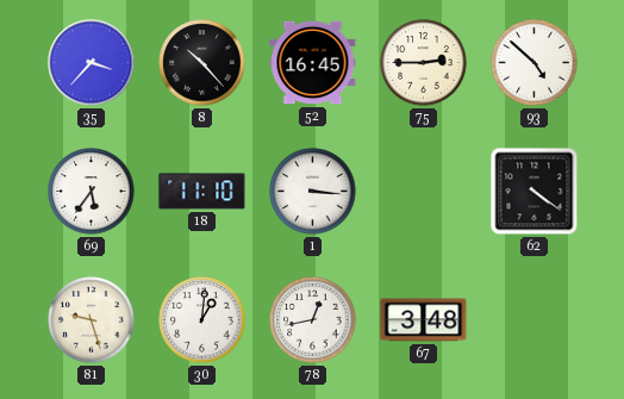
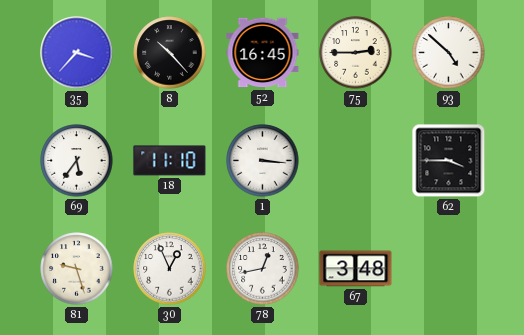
62: 4:21 -> 3:45
30: 1:01 -> 12:56
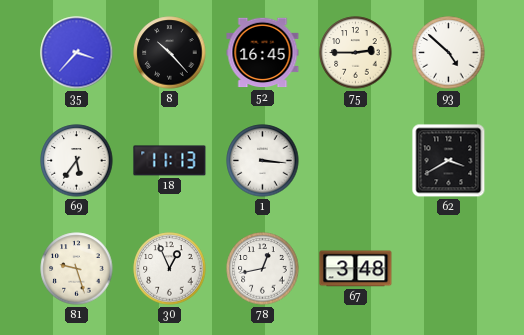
18: 11:10 -> 11:13
62: 3:45 -> 3:40
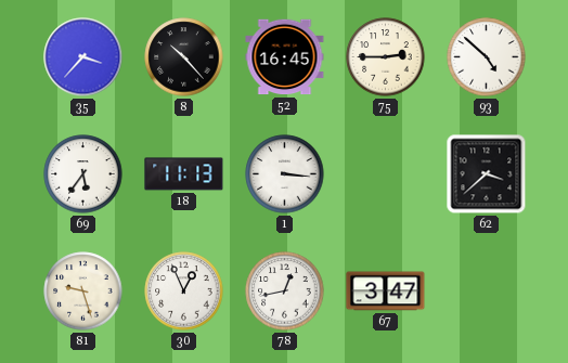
62: 3:40 -> 3:38
67: 3:48 -> 3:47
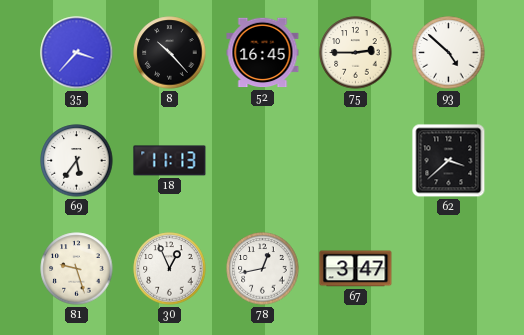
1: 3:16 -> none
